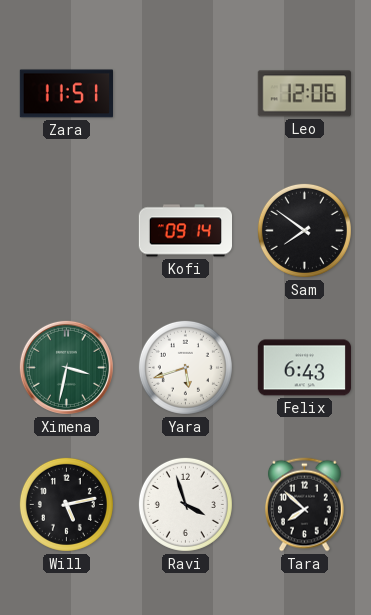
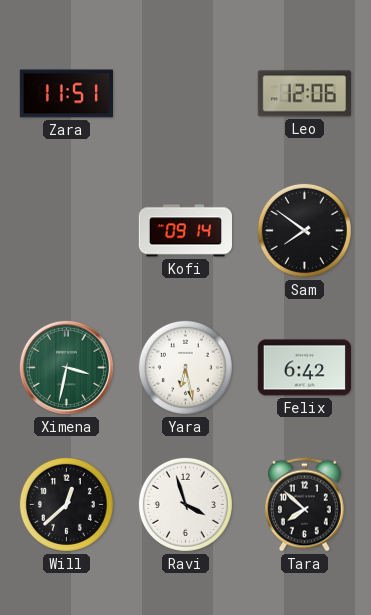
Yara: 5:42 -> 6:28
Felix: 6:43 -> 6:42
Will: 5:13 -> 12:38
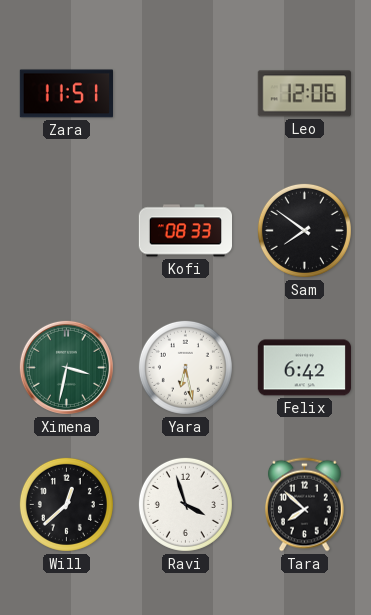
Kofi: 09:14 -> 08:33
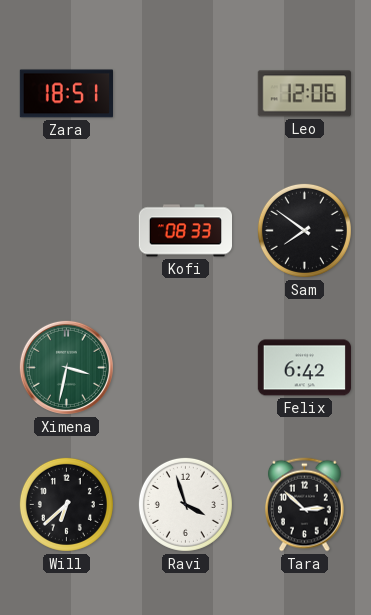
Zara: 11:51 -> 18:51
Yara: 6:28 -> none
Will: 12:38 -> 6:38
Tara: 7:52 -> 2:52
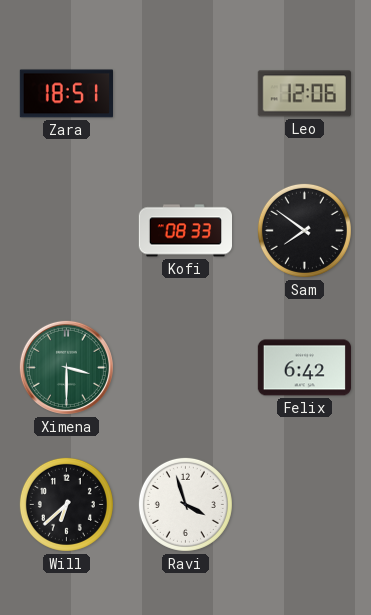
Ximena: 3:32 -> 3:30
Tara: 2:52 -> none
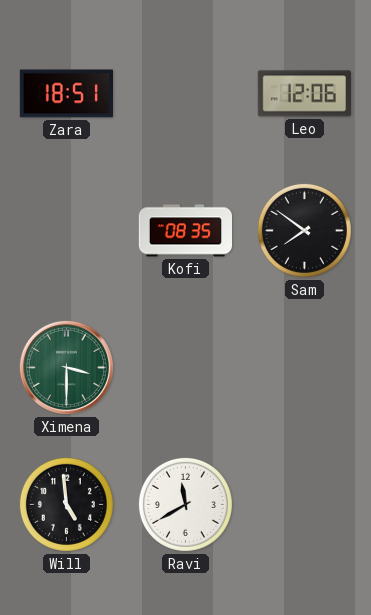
Kofi: 08:33 -> 08:35
Felix: 6:42 -> none
Will: 6:38 -> 4:59
Ravi: 3:57 -> 11:40
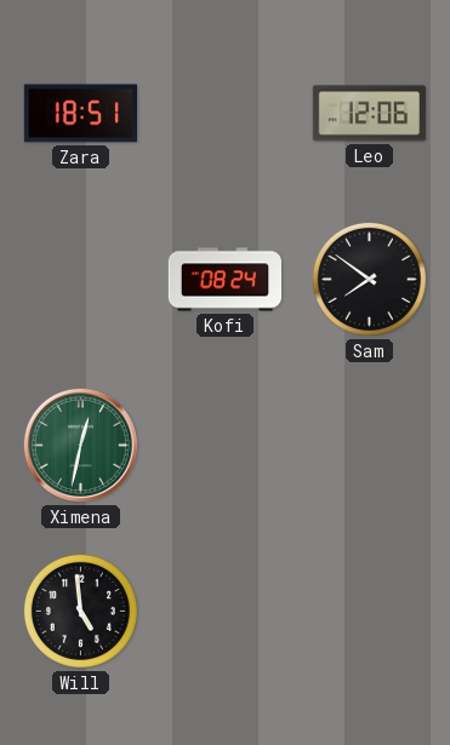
Kofi: 08:35 -> 08:24
Ximena: 3:30 -> 12:32
Ravi: 11:40 -> none
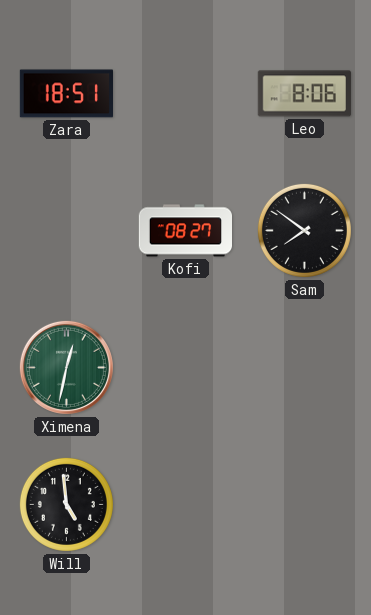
Leo: 12:06 -> 8:06
Kofi: 08:24 -> 08:27
